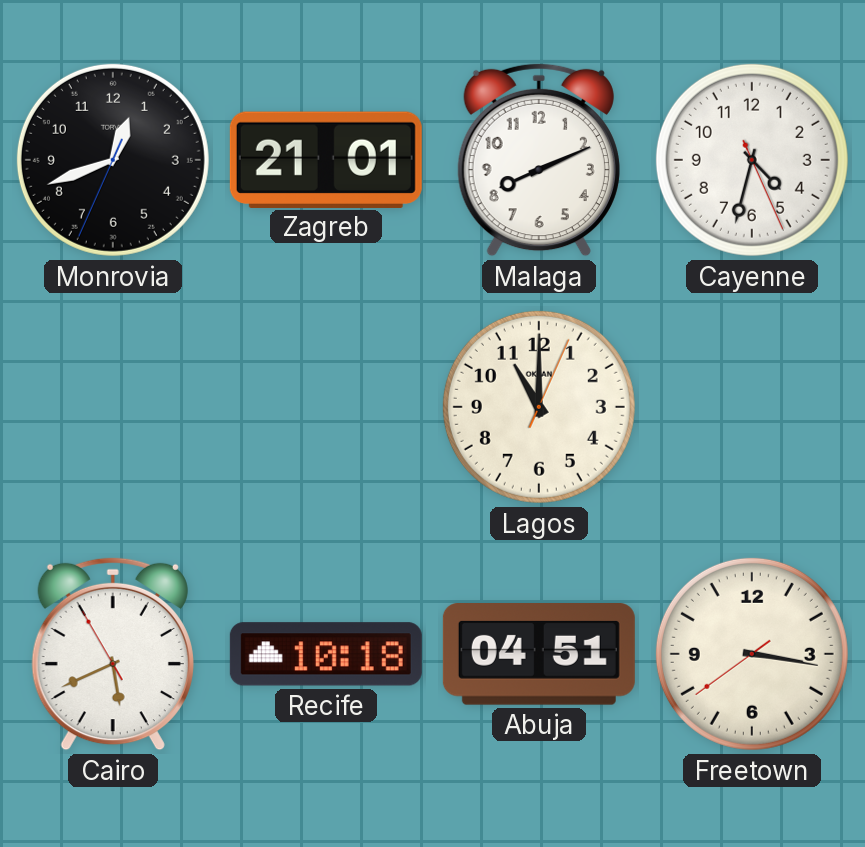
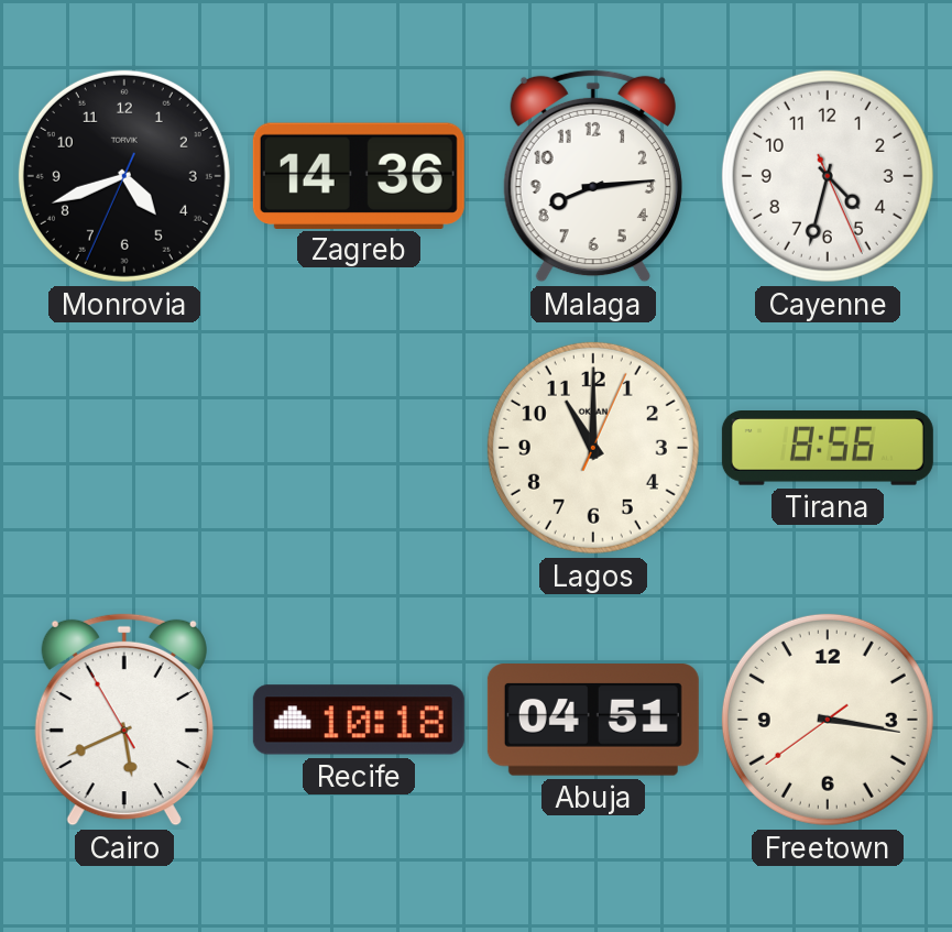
Monrovia: 12:41 -> 4:41
Zagreb: 21:01 -> 14:36
Malaga: 8:11 -> 8:14
Tirana: none -> 8:56
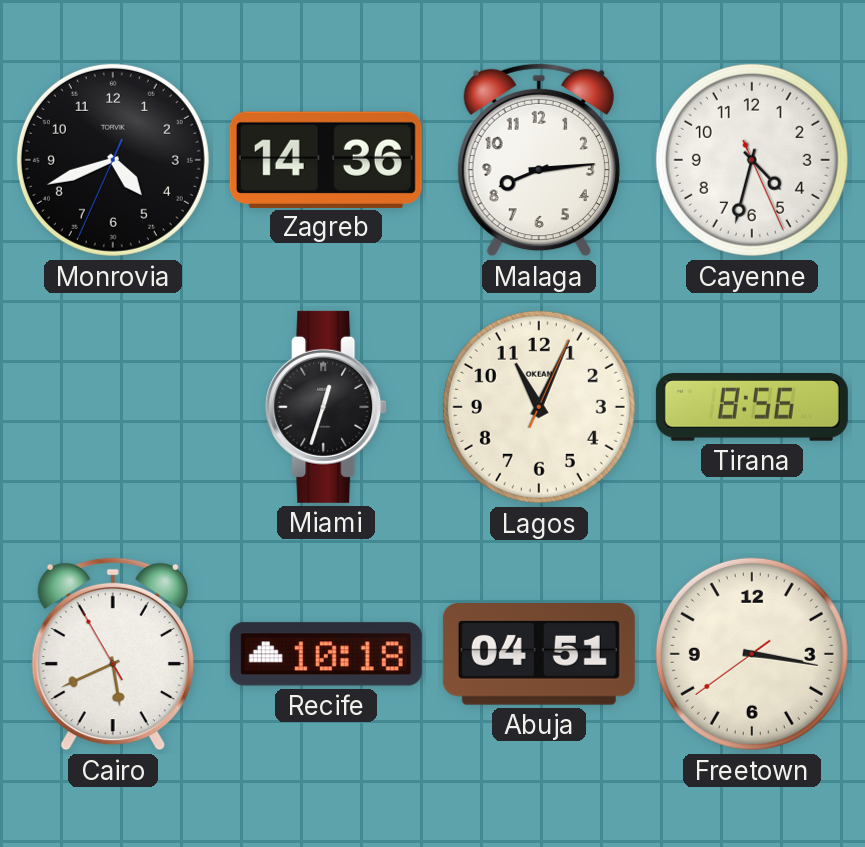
Miami: none -> 12:33
Lagos: 11:00 -> 11:04
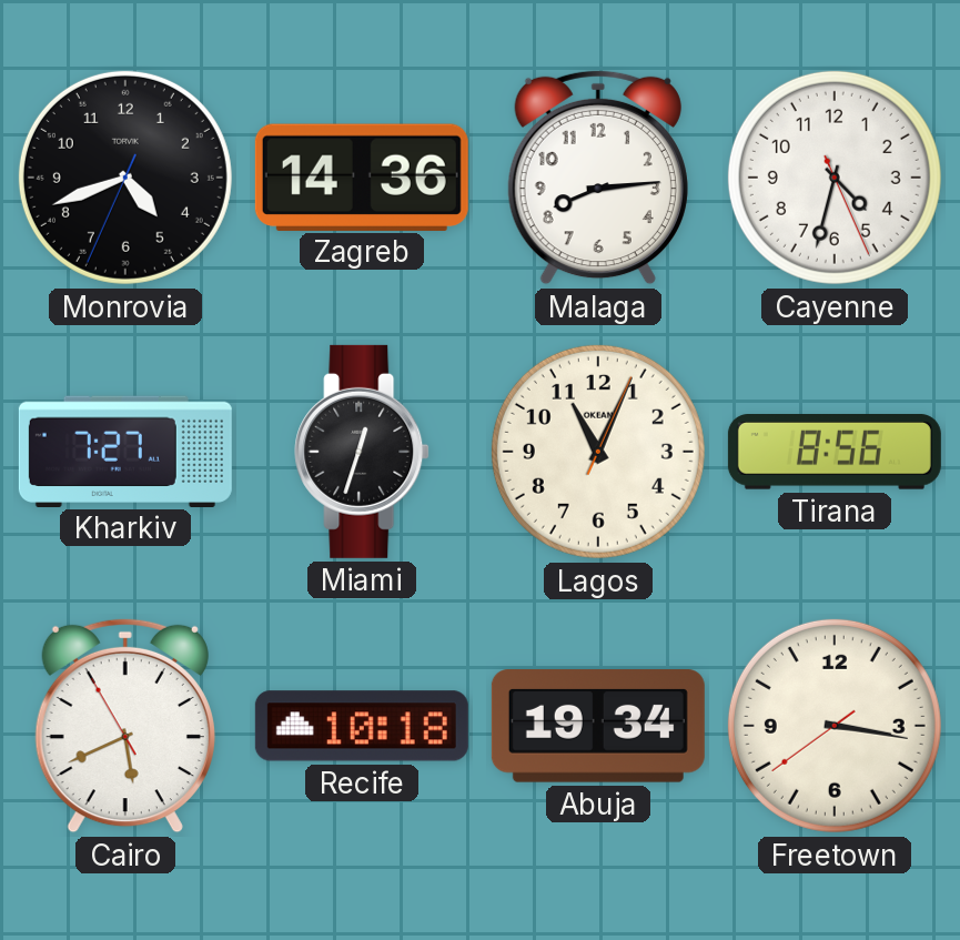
Kharkiv: none -> 7:27
Abuja: 04:51 -> 19:34
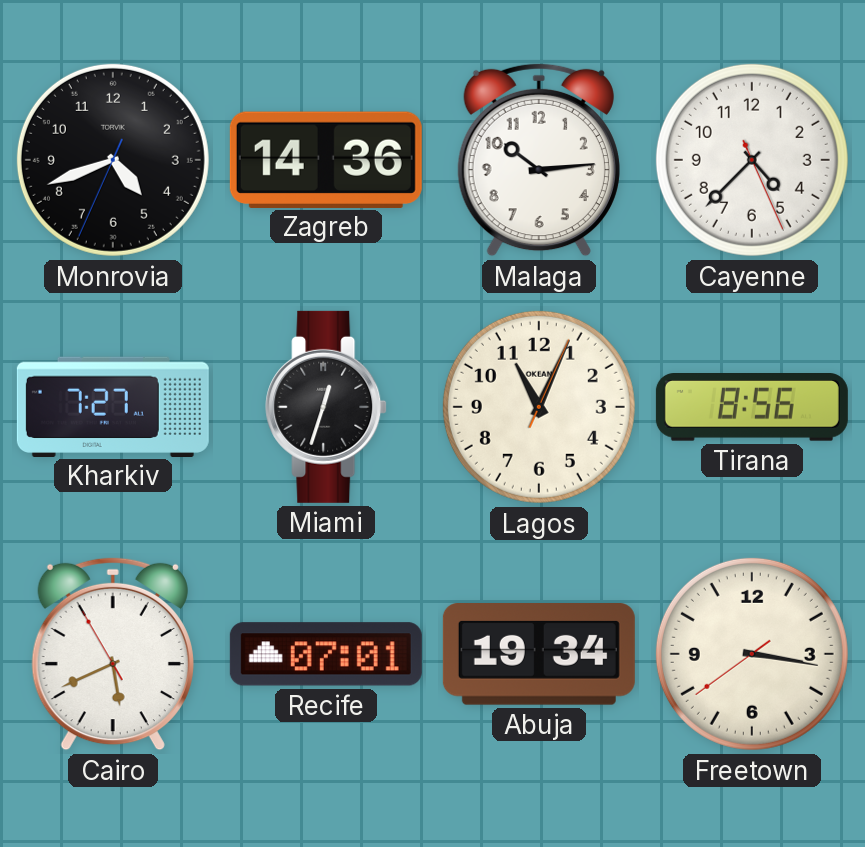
Malaga: 8:14 -> 10:14
Cayenne: 4:32 -> 4:37
Recife: 10:18 -> 07:01
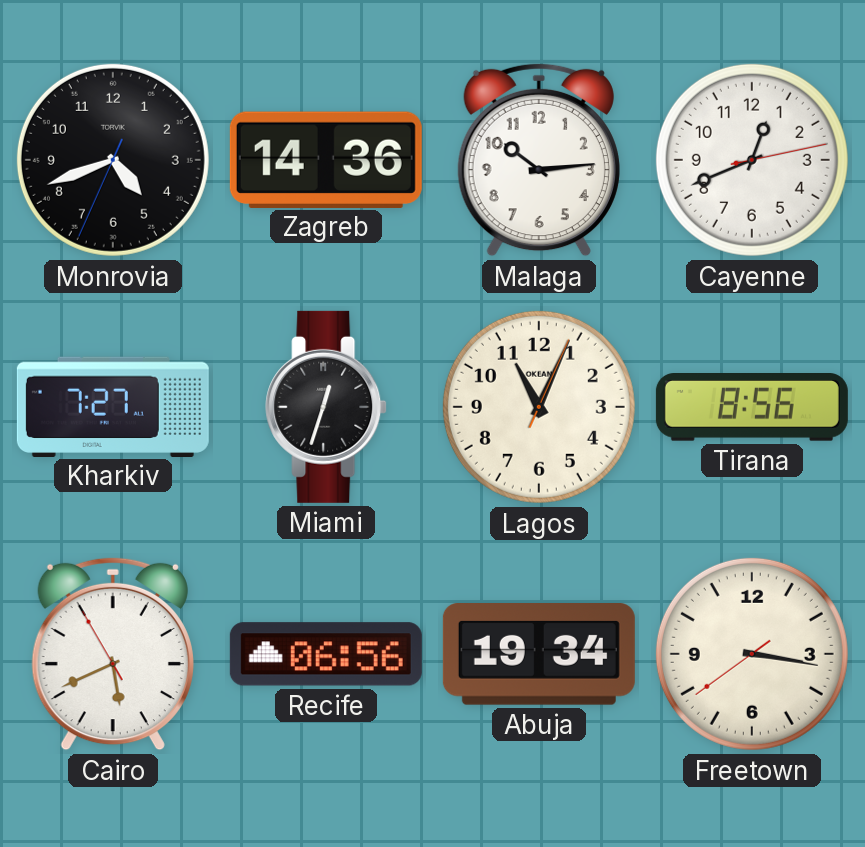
Cayenne: 4:37 -> 12:41
Recife: 07:01 -> 06:56
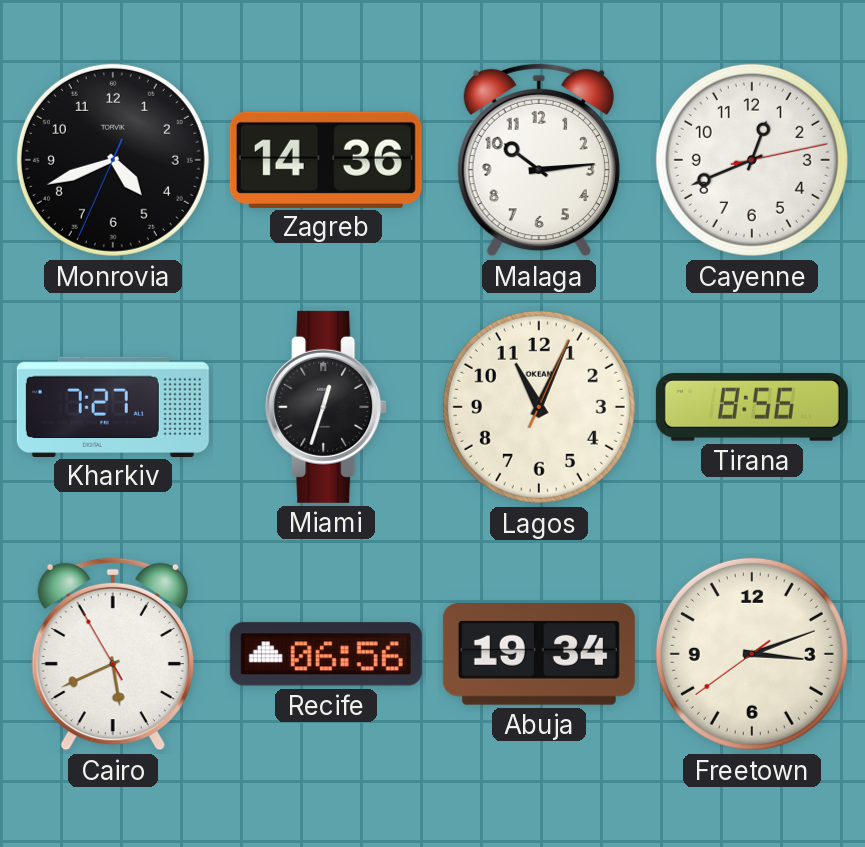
Freetown: 3:16 -> 3:11
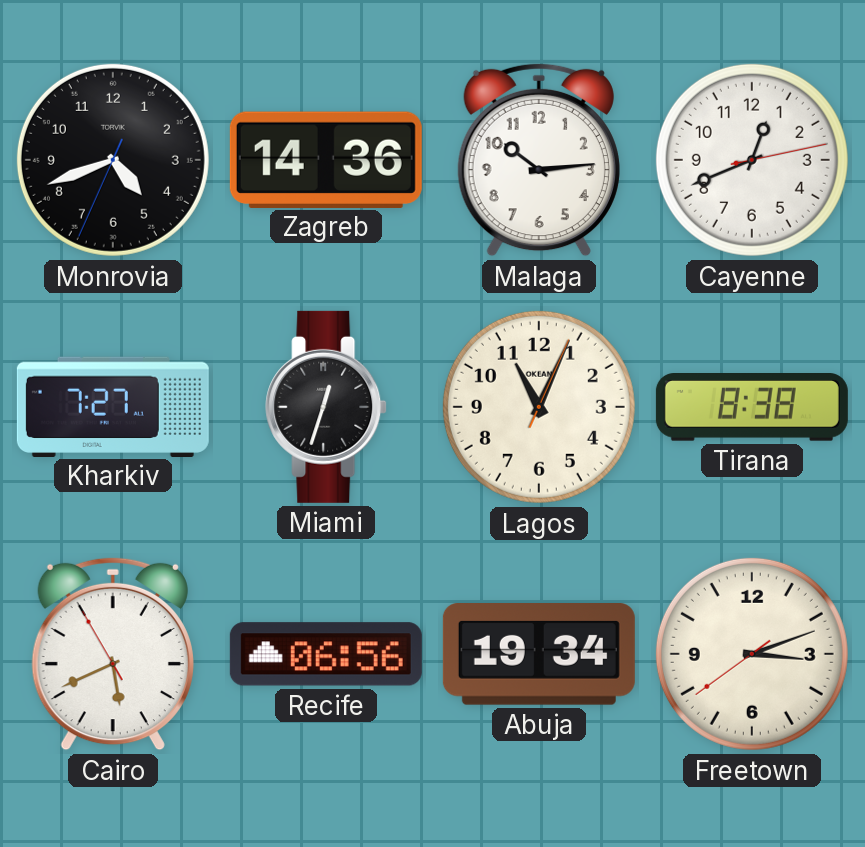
Tirana: 8:56 -> 8:38
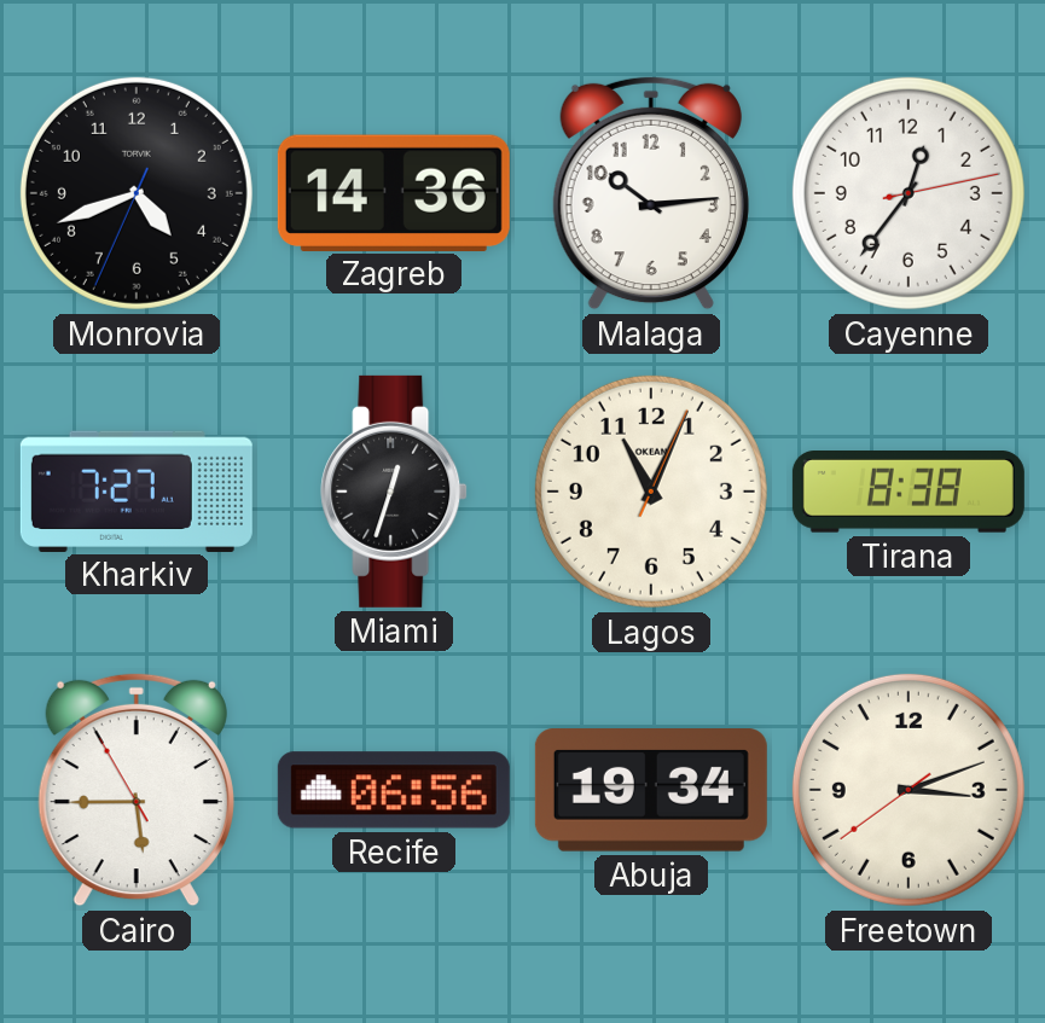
Cayenne: 12:41 -> 12:36
Cairo: 5:40 -> 5:44
